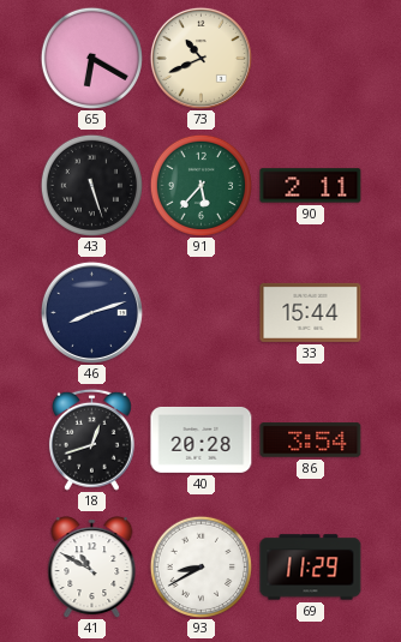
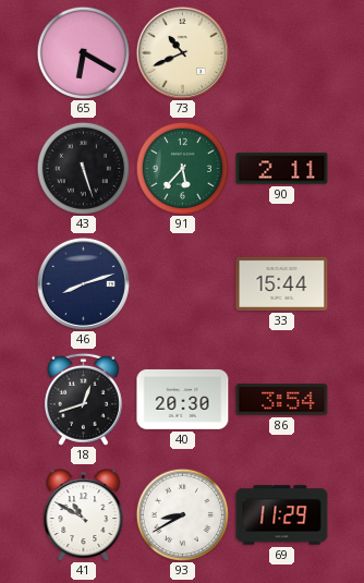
40: 20:28 -> 20:30
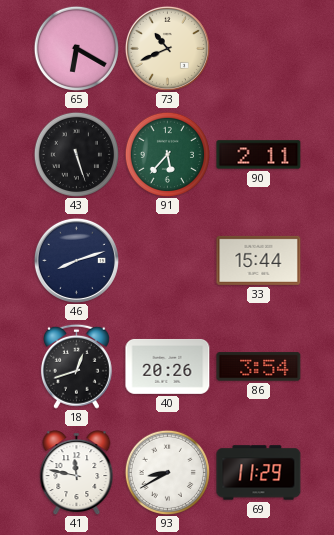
40: 20:30 -> 20:26
41: 10:50 -> 11:47
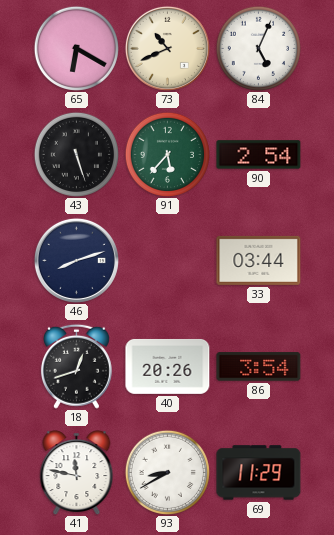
84: none -> 5:04
90: 2:11 -> 2:54
33: 15:44 -> 03:44
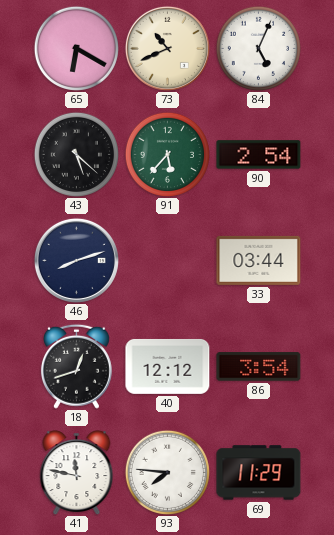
43: 5:27 -> 5:22
40: 20:26 -> 12:12
93: 8:40 -> 7:46
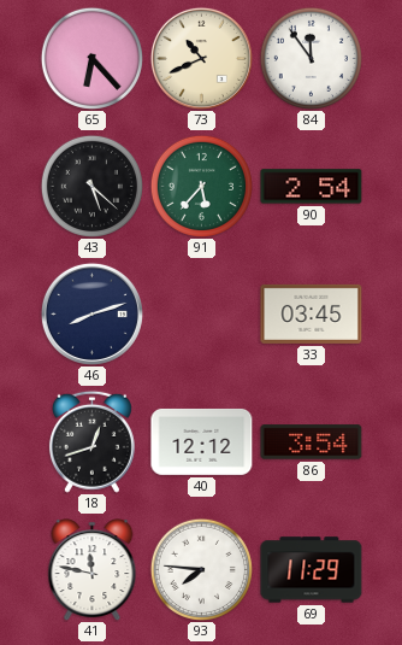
65: 6:20 -> 6:23
84: 5:04 -> 11:54
33: 03:44 -> 03:45
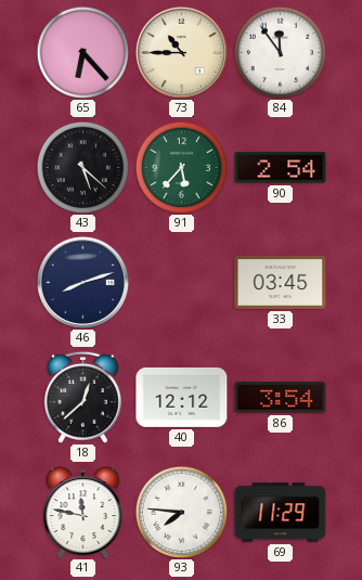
73: 10:41 -> 10:45
18: 12:42 -> 12:38
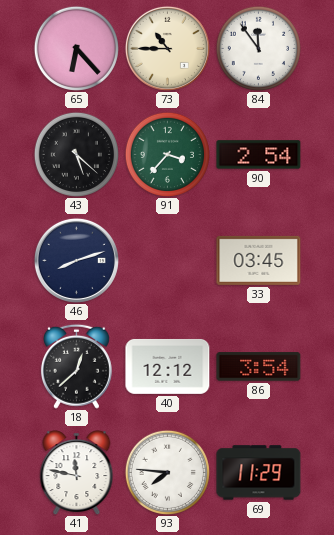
91: 5:37 -> 3:37
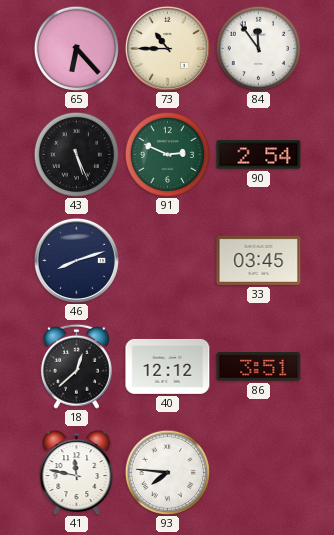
43: 5:22 -> 5:26
91: 3:37 -> 2:49
86: 3:54 -> 3:51
69: 11:29 -> none
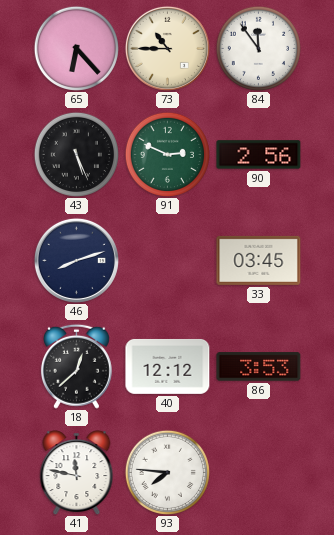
90: 2:54 -> 2:56
86: 3:51 -> 3:53
